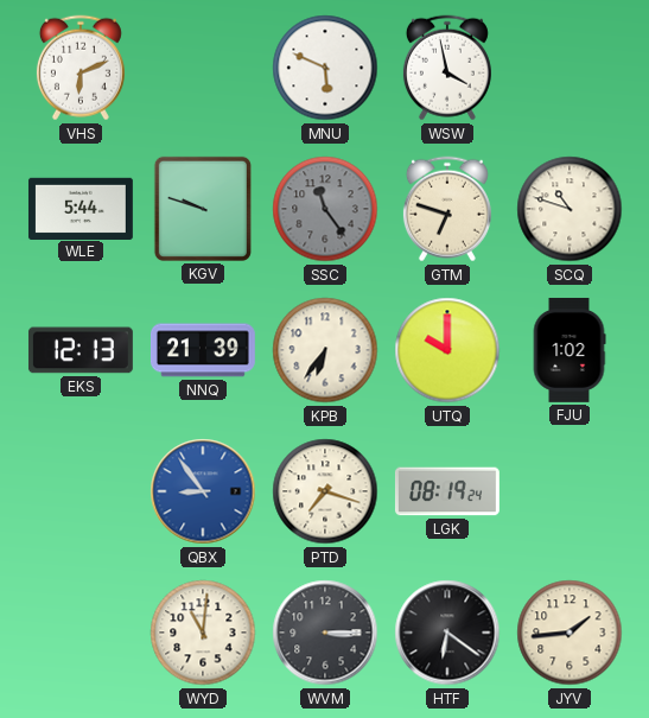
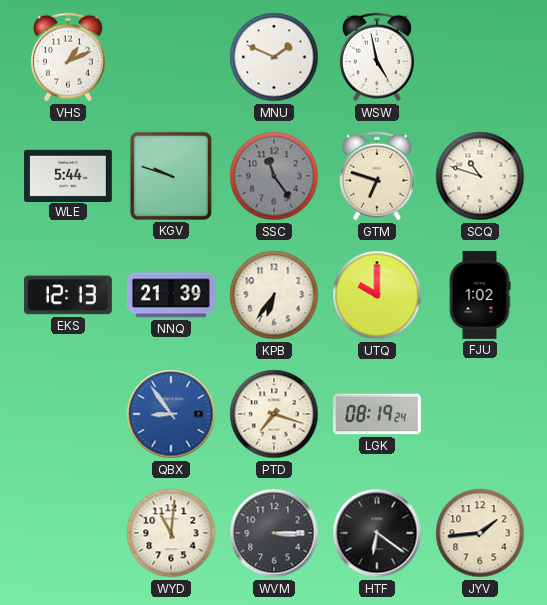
VHS: 6:11 -> 1:11
MNU: 5:49 -> 1:49
WSW: 3:58 -> 4:58
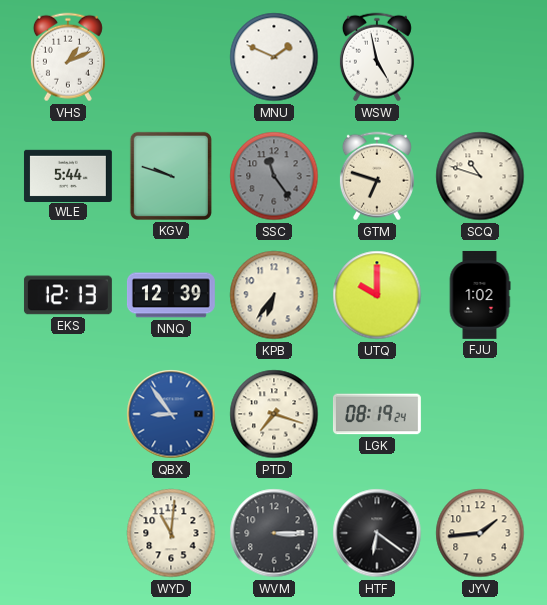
NNQ: 21:39 -> 12:39
